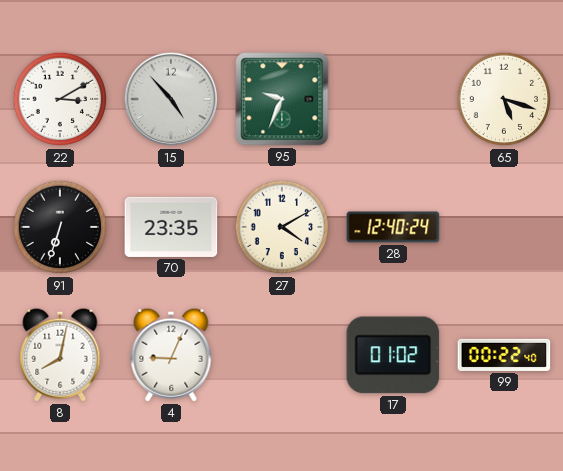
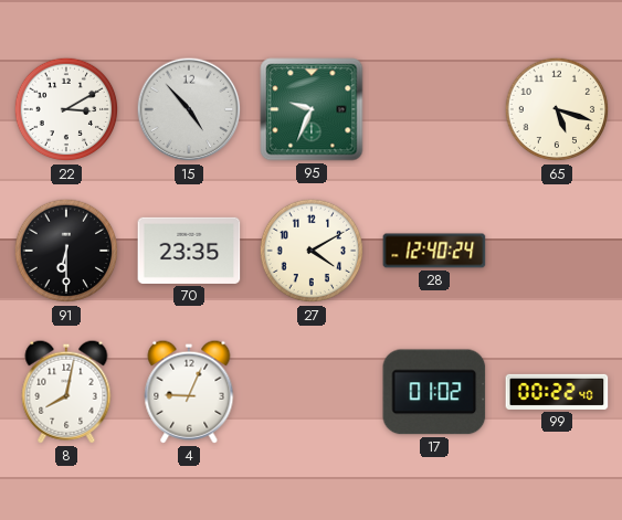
91: 6:33 -> 6:30
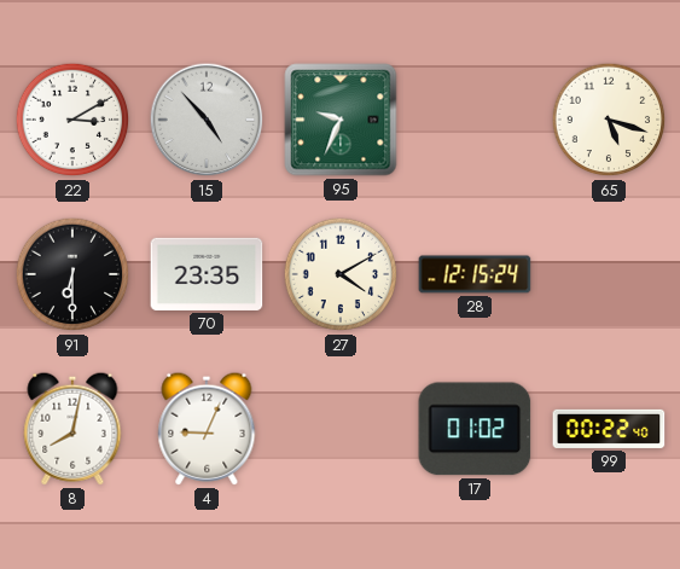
28: 12:40 -> 12:15
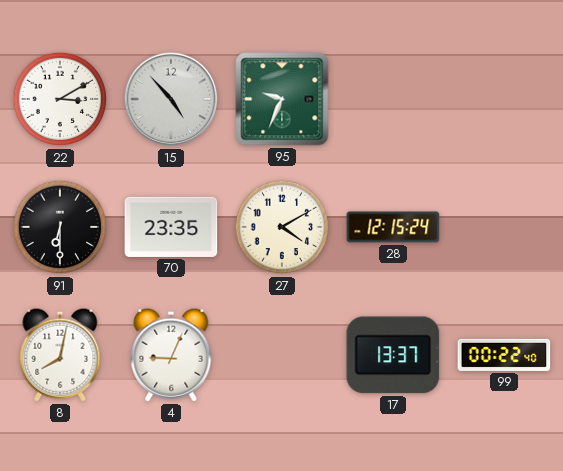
65: 5:18 -> none
17: 01:02 -> 13:37
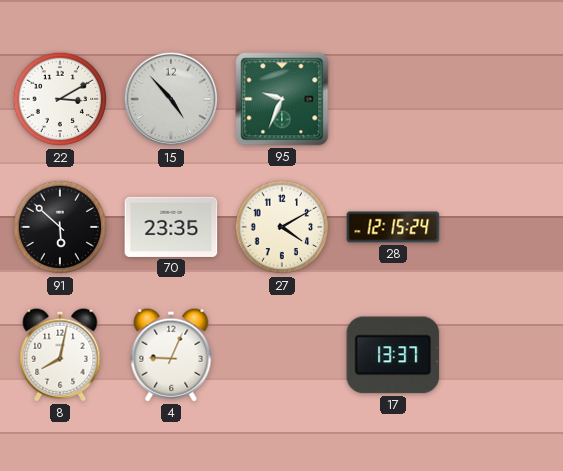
91: 6:30 -> 5:52
99: 00:22 -> none
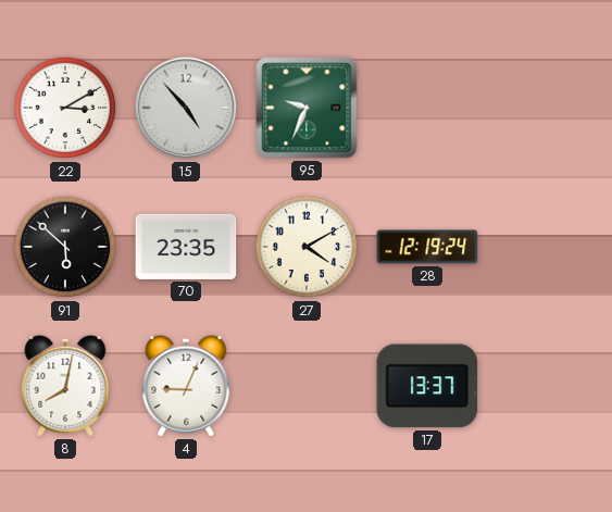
28: 12:15 -> 12:19
